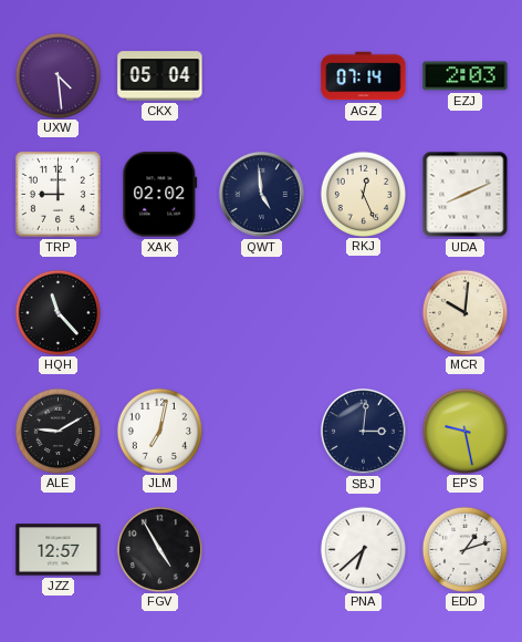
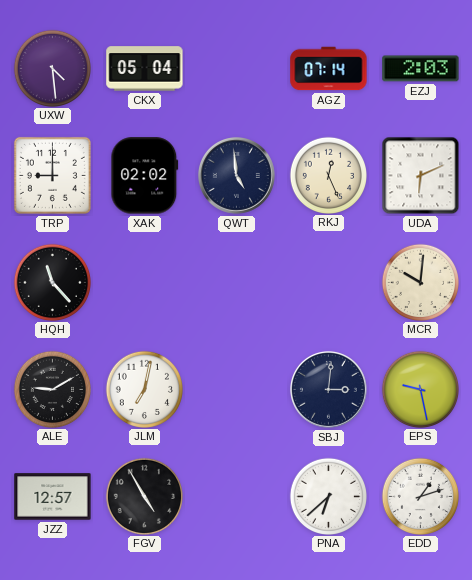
UDA: 8:11 -> 6:11
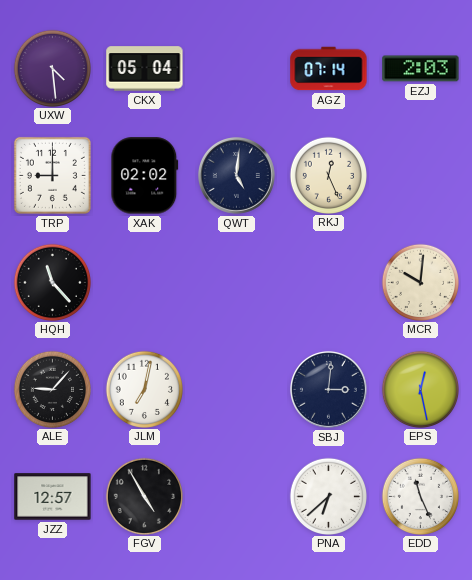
QWT: 4:59 -> 5:01
UDA: 6:11 -> none
ALE: 9:10 -> 9:07
EPS: 9:28 -> 12:28
EDD: 1:12 -> 11:26
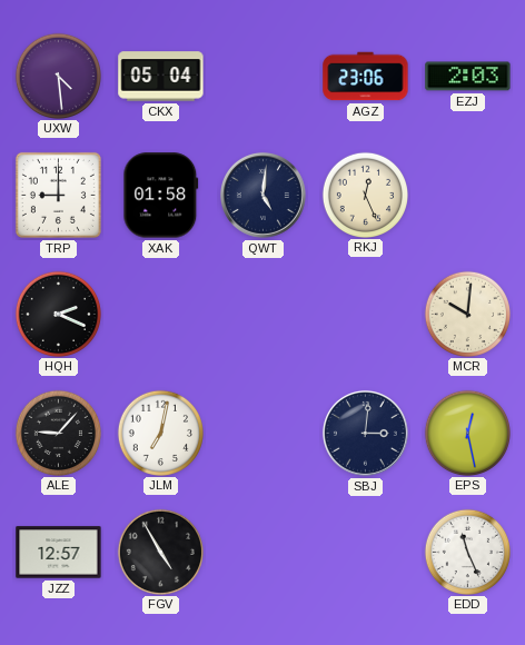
AGZ: 07:14 -> 23:06
XAK: 02:02 -> 01:58
HQH: 11:23 -> 2:19
PNA: 6:38 -> none
